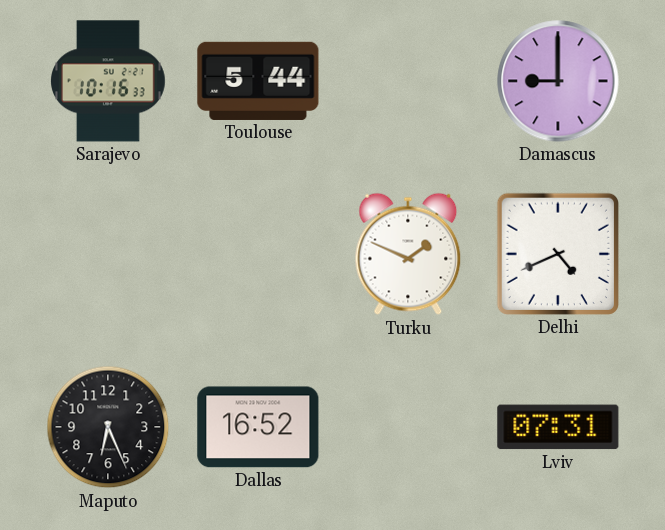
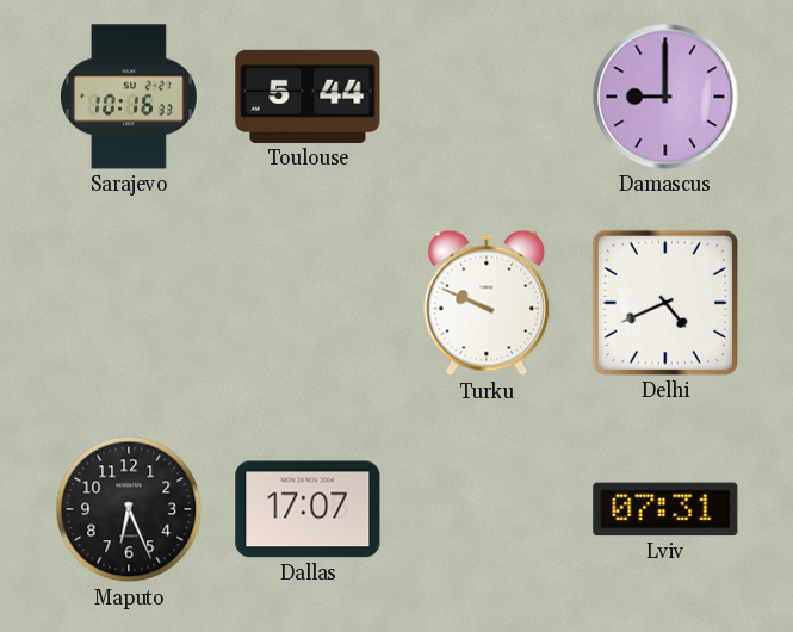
Turku: 1:49 -> 9:49
Dallas: 16:52 -> 17:07
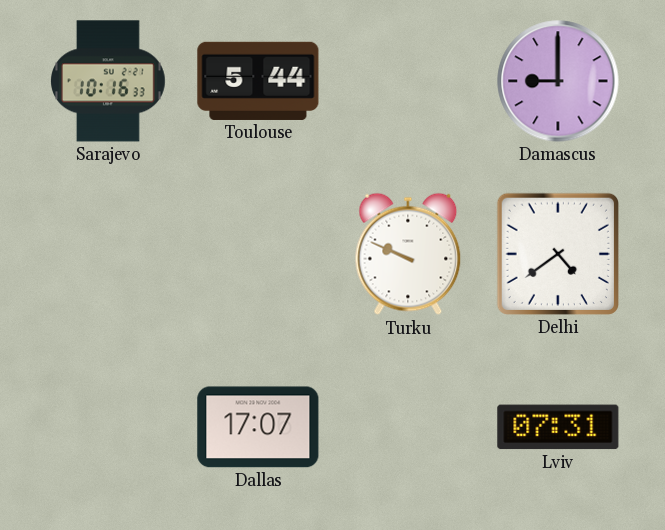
Delhi: 4:41 -> 4:39
Maputo: 6:26 -> none
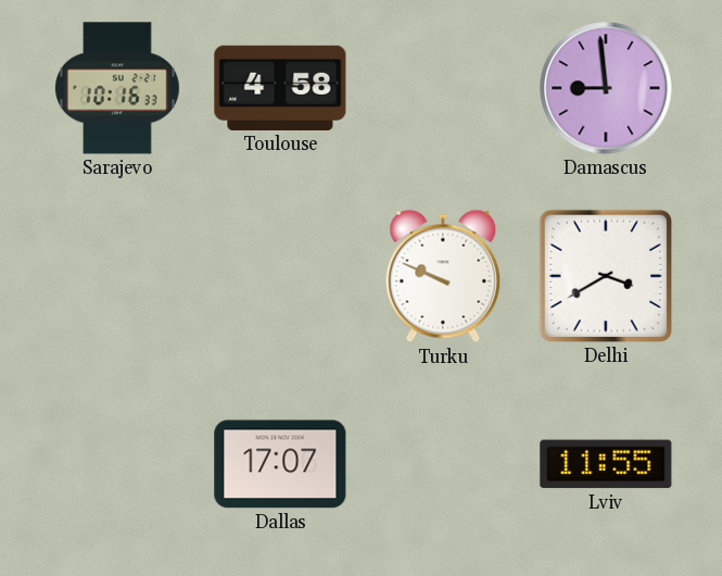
Toulouse: 5:44 -> 4:58
Damascus: 9:00 -> 8:59
Delhi: 4:39 -> 3:40
Lviv: 07:31 -> 11:55
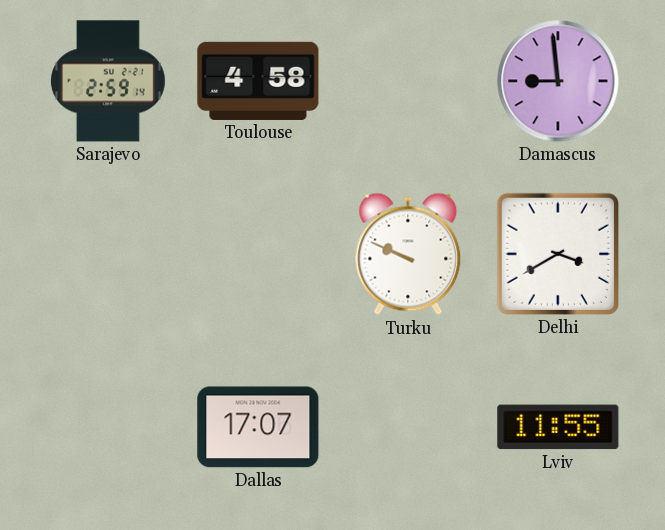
Sarajevo: 10:16 -> 2:59
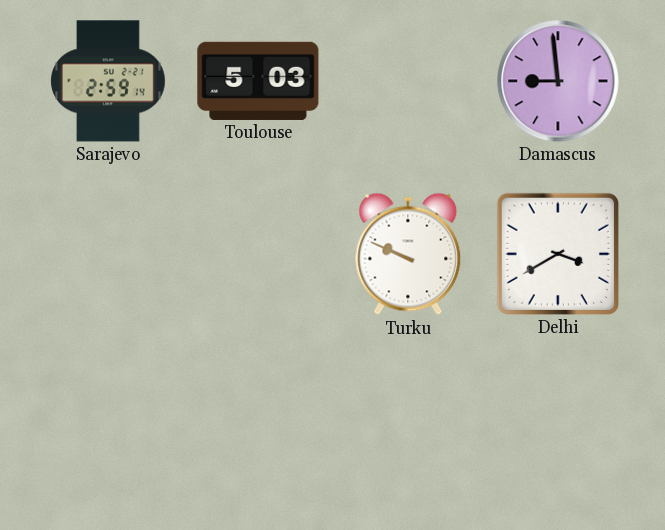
Toulouse: 4:58 -> 5:03
Dallas: 17:07 -> none
Lviv: 11:55 -> none
